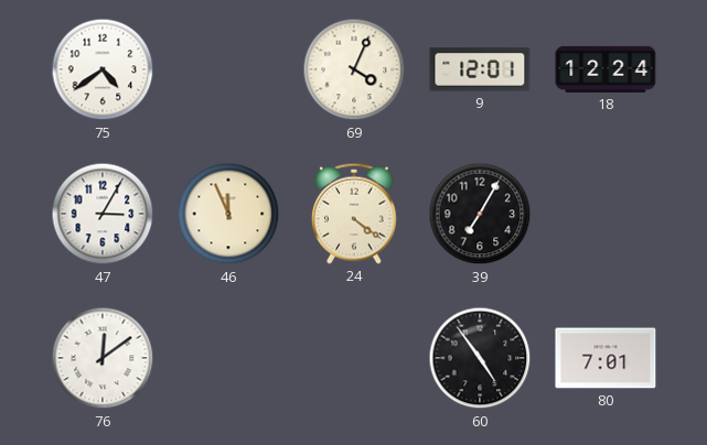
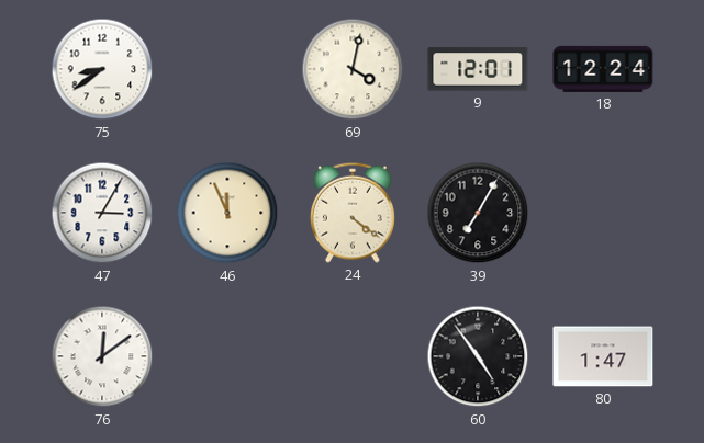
75: 4:39 -> 8:39
69: 4:04 -> 4:02
80: 7:01 -> 1:47
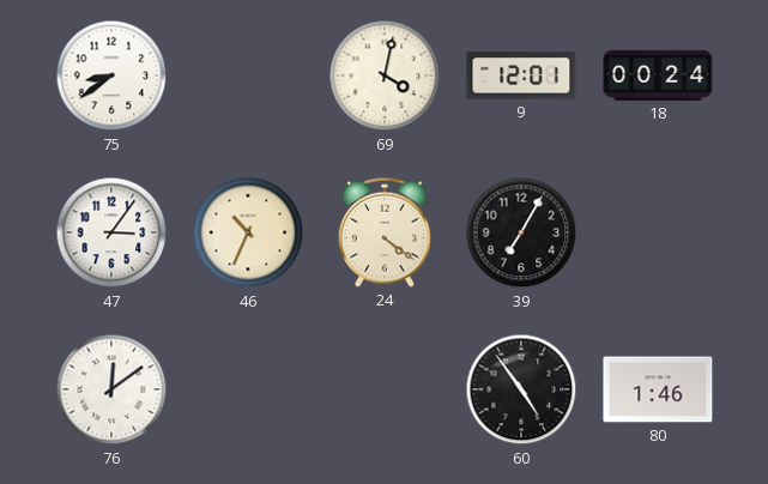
18: 12:24 -> 00:24
47: 3:05 -> 3:06
46: 11:56 -> 10:34
80: 1:47 -> 1:46
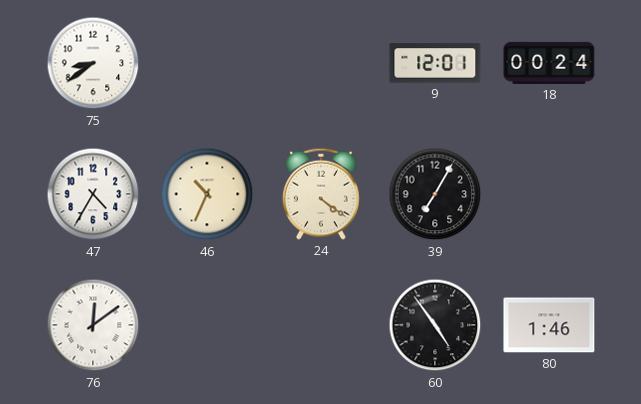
69: 4:02 -> none
47: 3:06 -> 4:35
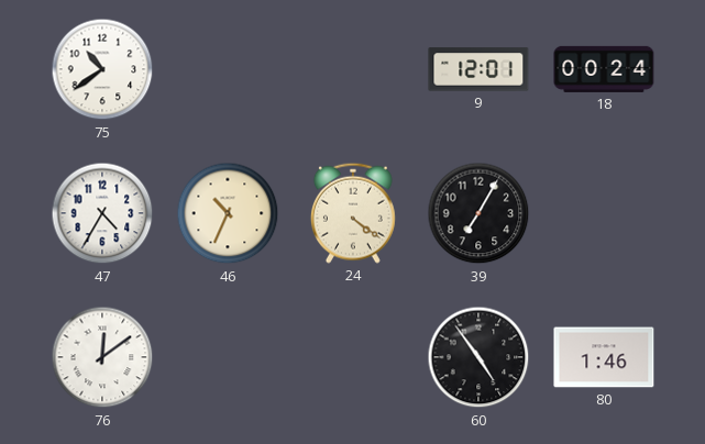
75: 8:39 -> 10:39
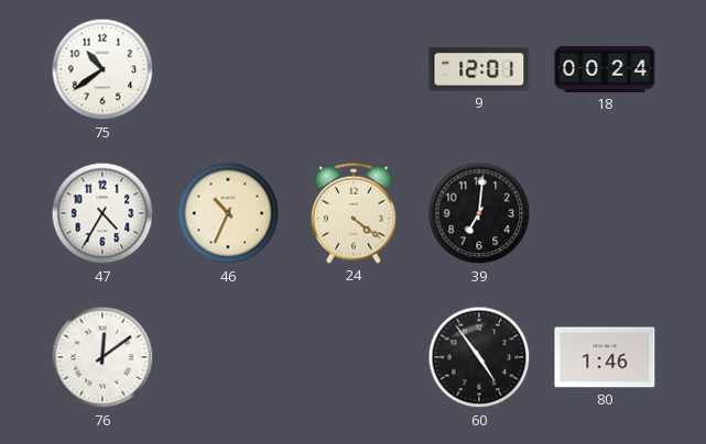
39: 7:05 -> 7:01
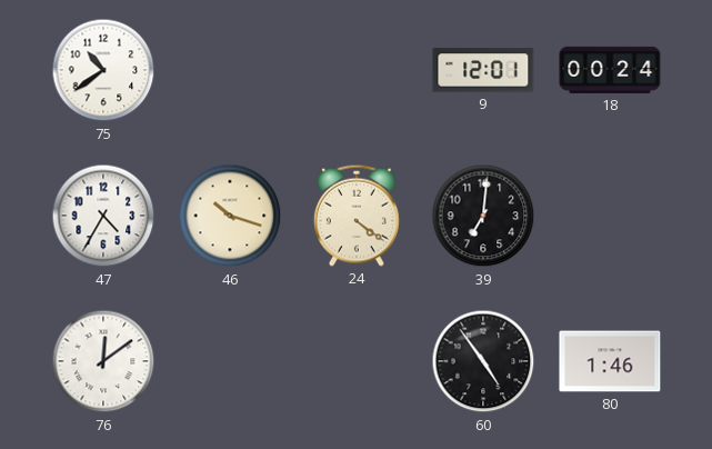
46: 10:34 -> 10:18
